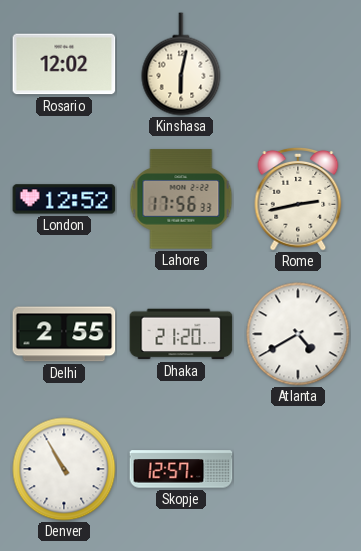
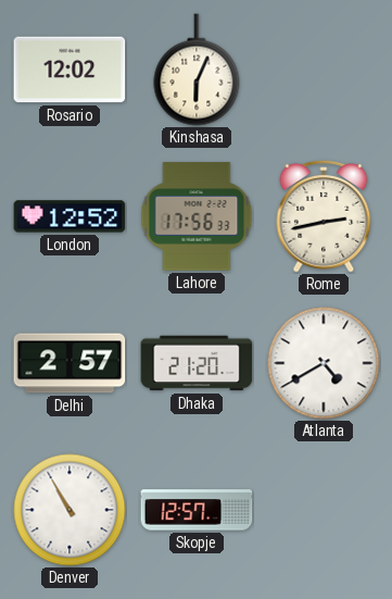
Kinshasa: 6:02 -> 6:04
Delhi: 2:55 -> 2:57
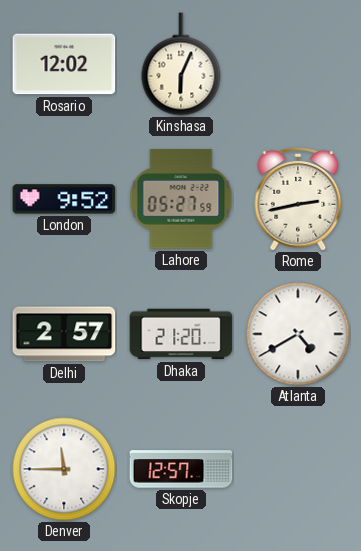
London: 12:52 -> 9:52
Lahore: 17:56 -> 05:27
Denver: 10:55 -> 11:45
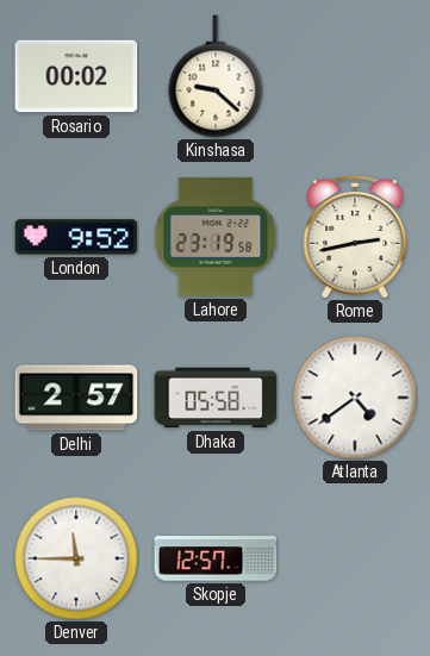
Rosario: 12:02 -> 00:02
Kinshasa: 6:04 -> 9:22
Lahore: 05:27 -> 23:19
Dhaka: 21:20 -> 05:58
Atlanta: 4:40 -> 4:39
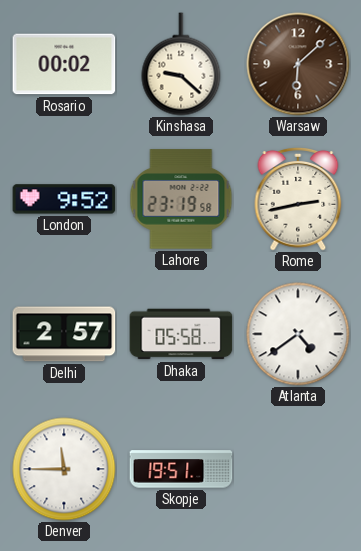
Warsaw: none -> 6:08
Skopje: 12:57 -> 19:51
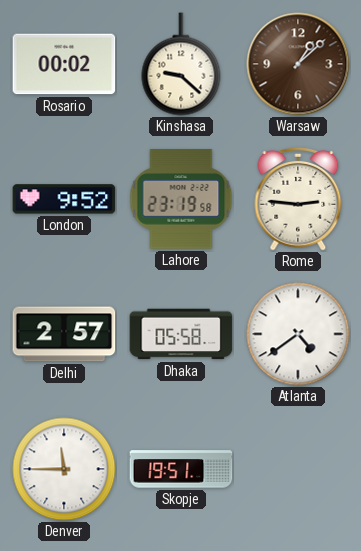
Warsaw: 6:08 -> 1:08
Rome: 2:43 -> 2:46
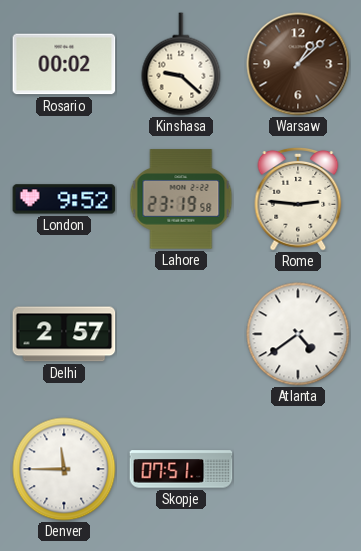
Dhaka: 05:58 -> none
Skopje: 19:51 -> 07:51
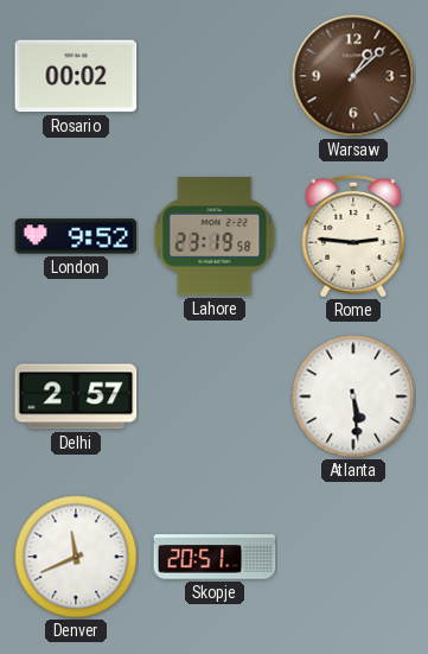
Kinshasa: 9:22 -> none
Atlanta: 4:39 -> 5:29
Denver: 11:45 -> 11:41
Skopje: 07:51 -> 20:51
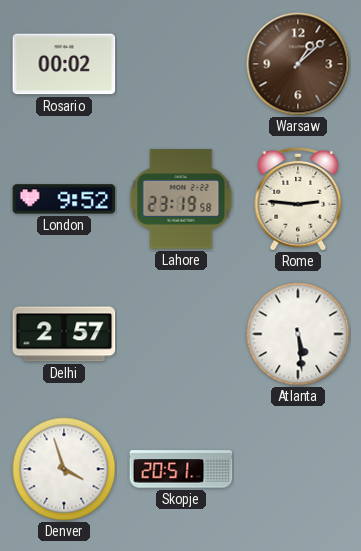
Denver: 11:41 -> 3:57
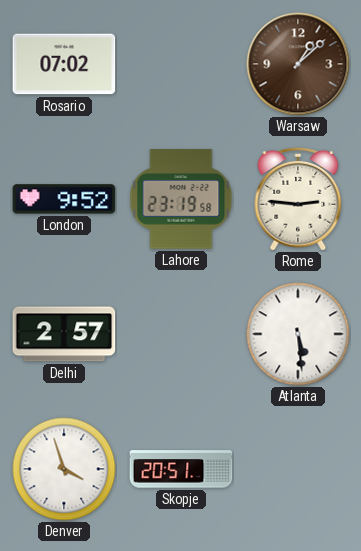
Rosario: 00:02 -> 07:02
